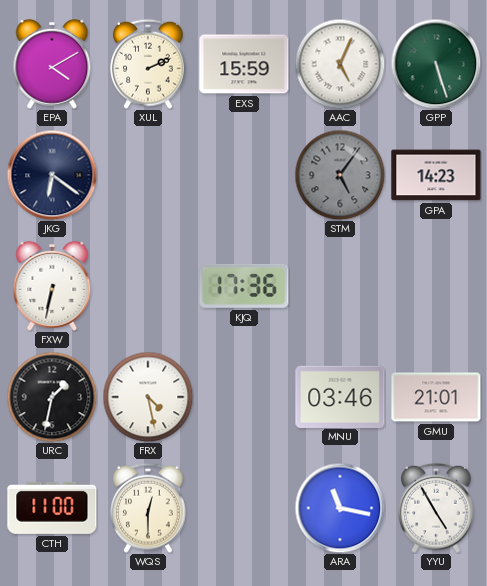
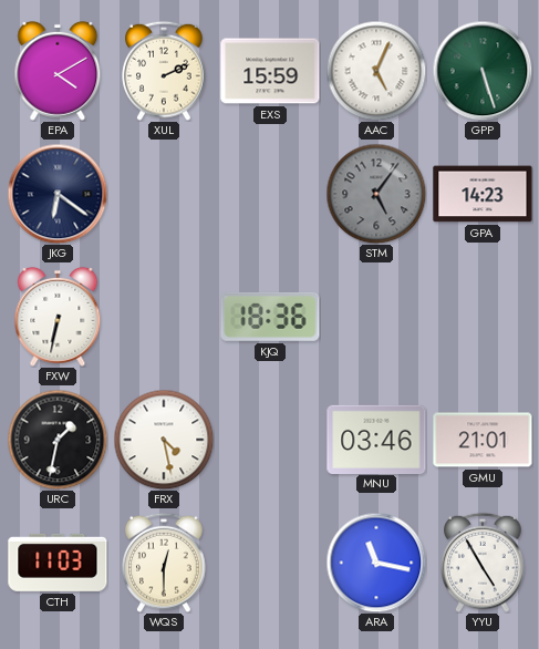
KJQ: 17:36 -> 18:36
CTH: 11:00 -> 11:03
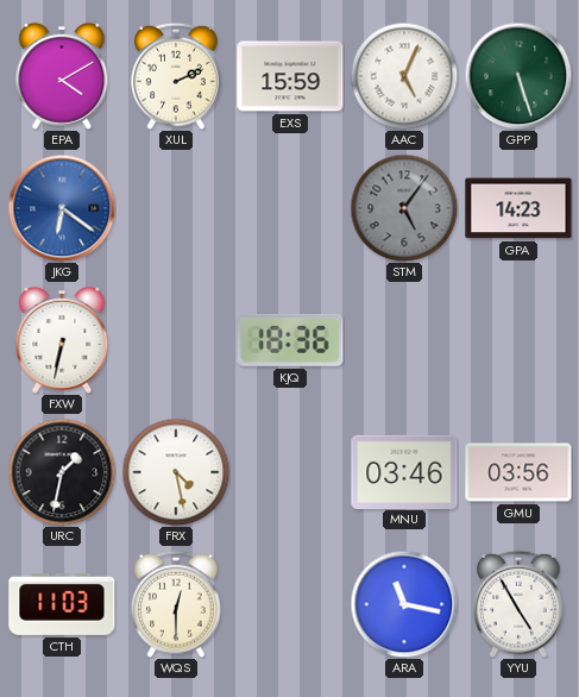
JKG dial: navy -> blue
GMU: 21:01 -> 03:56
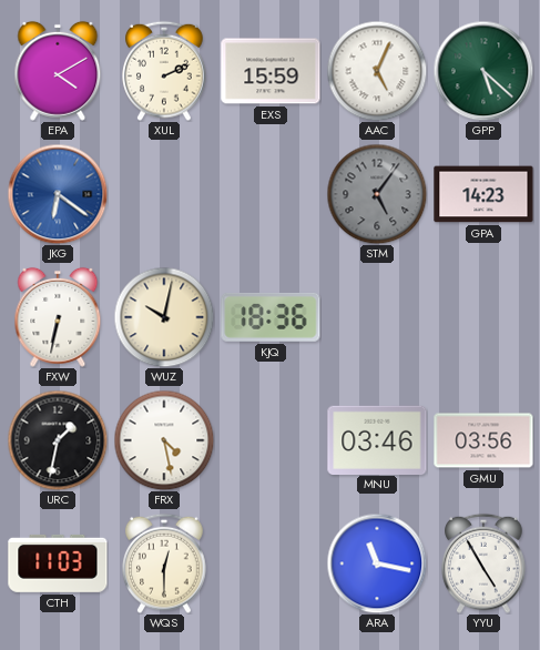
GPP: 5:27 -> 5:22
WUZ: none -> 10:02
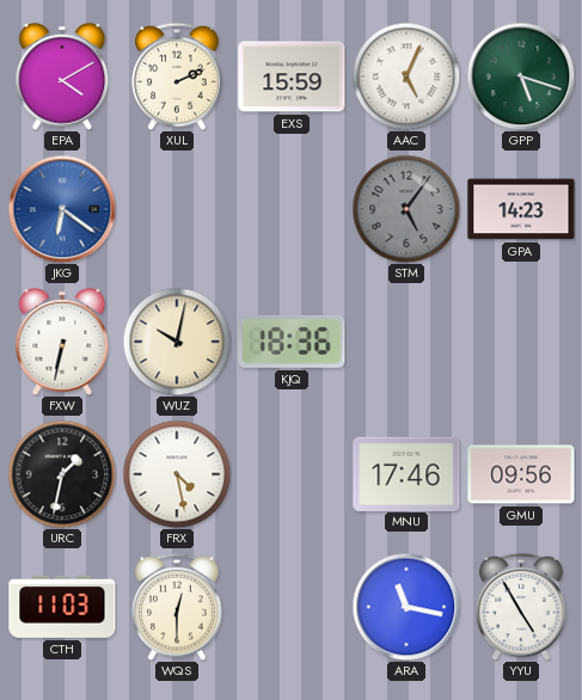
GPP: 5:22 -> 5:18
MNU: 03:46 -> 17:46
GMU: 03:56 -> 09:56
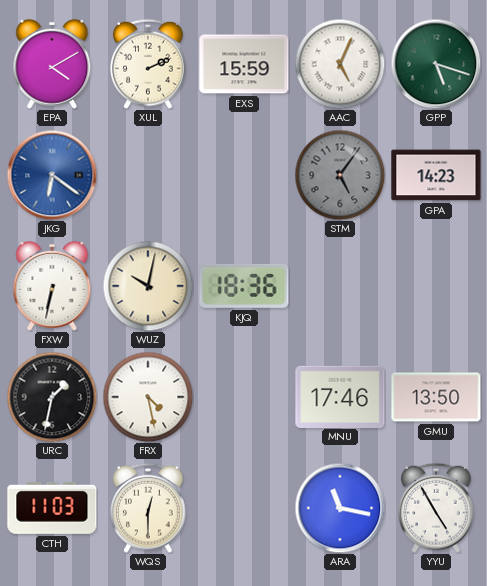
GMU: 09:56 -> 13:50
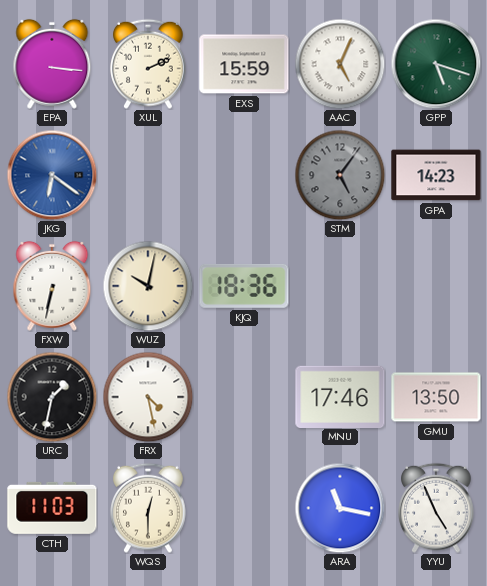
EPA: 4:10 -> 3:16
YYU: 4:55 -> 4:56
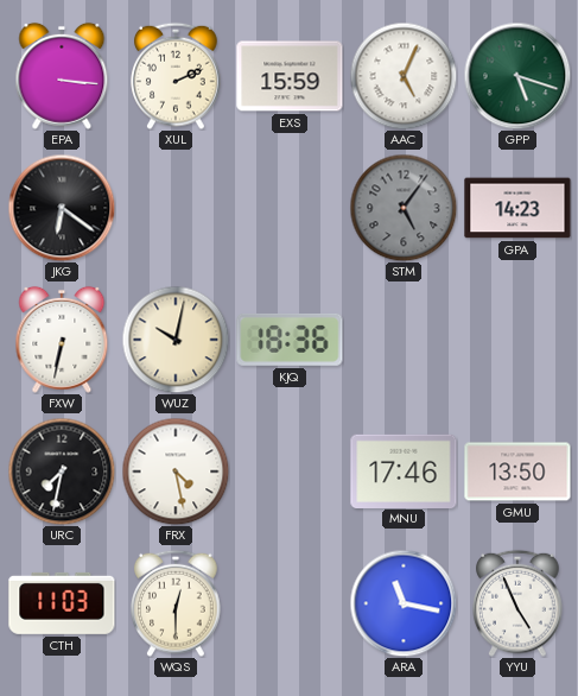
JKG dial: blue -> black
URC: 1:32 -> 7:32
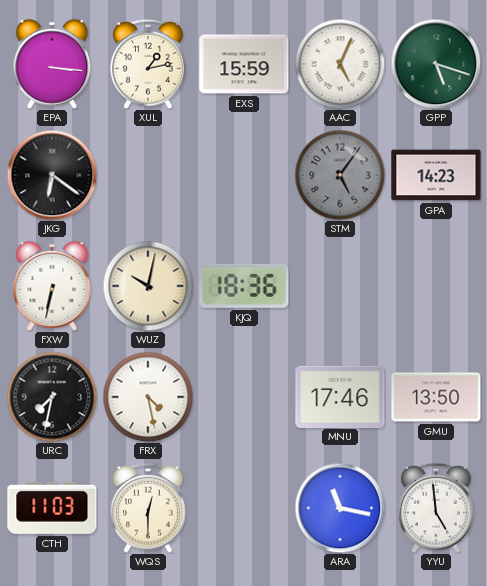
XUL: 2:11 -> 1:13
YYU: 4:56 -> 4:59
